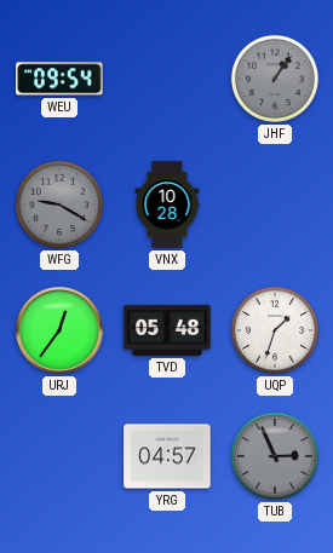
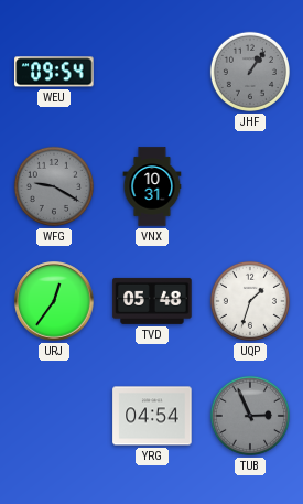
VNX: 10:28 -> 10:31
YRG: 04:57 -> 04:54
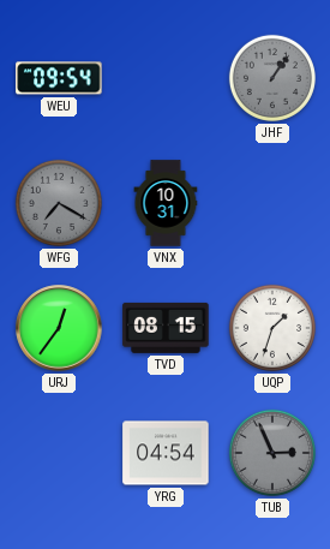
WFG: 9:20 -> 7:20
TVD: 05:48 -> 08:15
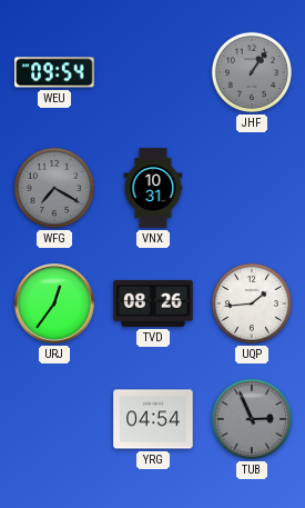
TVD: 08:15 -> 08:26
UQP: 1:33 -> 1:44
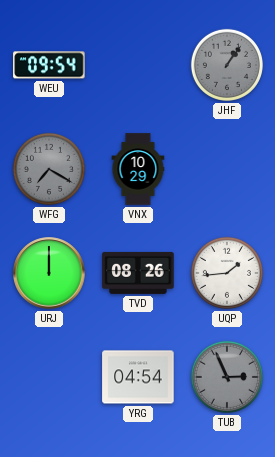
VNX: 10:31 -> 10:29
URJ: 12:36 -> 12:00
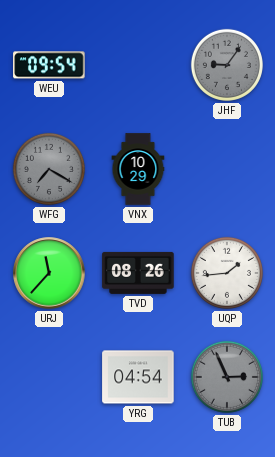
JHF: 1:06 -> 9:06
URJ: 12:00 -> 11:37
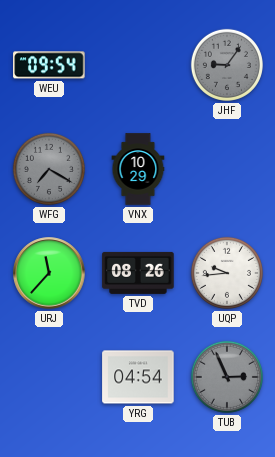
UQP: 1:44 -> 9:44
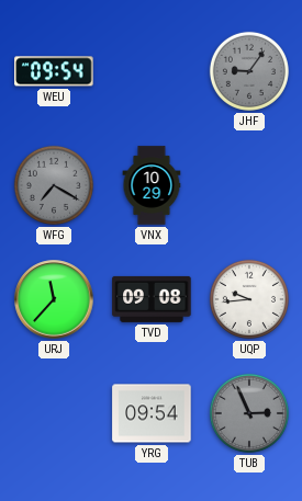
TVD: 08:26 -> 09:08
YRG: 04:54 -> 09:54
